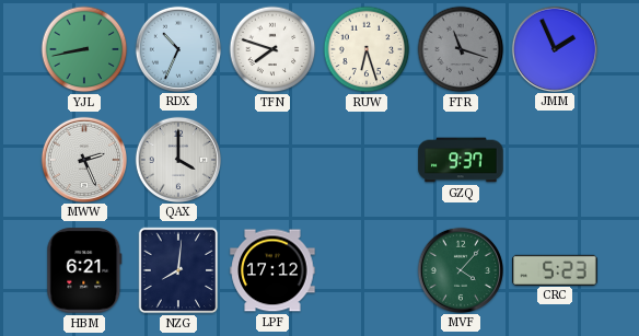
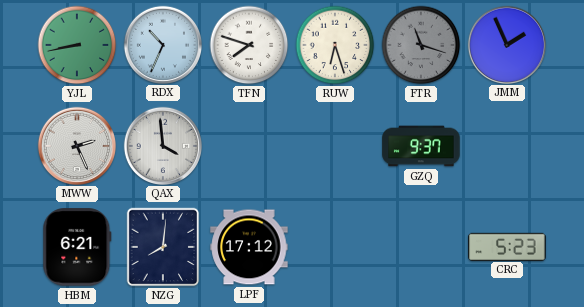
QAX: 4:00 -> 3:59
MVF: 4:07 -> none
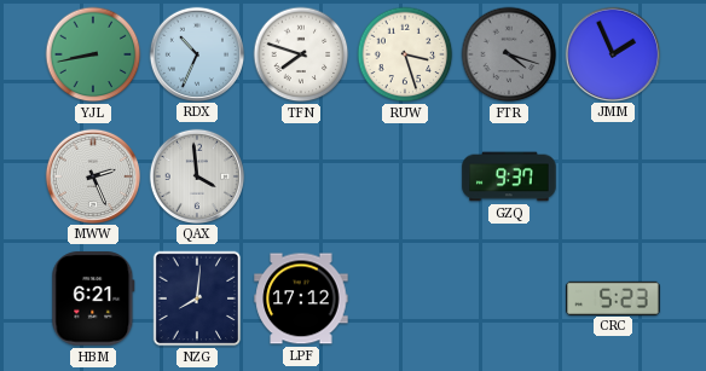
RUW: 6:27 -> 3:27
FTR: 11:18 -> 4:18
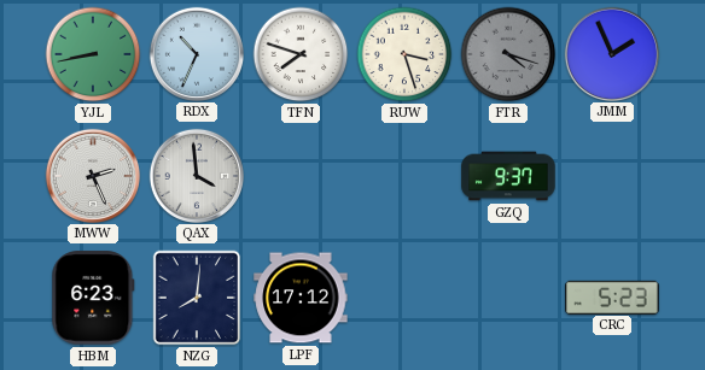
HBM: 6:21 -> 6:23
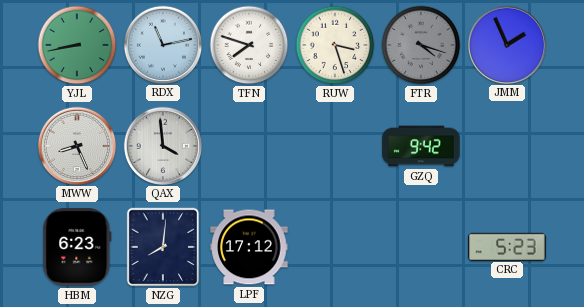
RDX: 10:34 -> 11:13
MWW: 2:26 -> 8:26
GZQ: 9:37 -> 9:42
